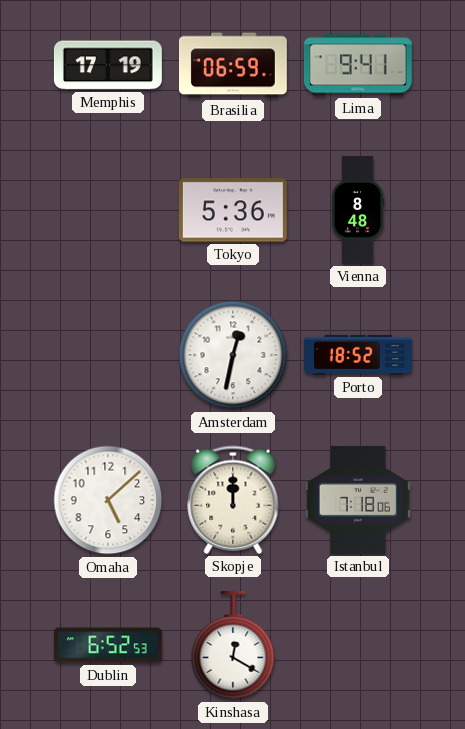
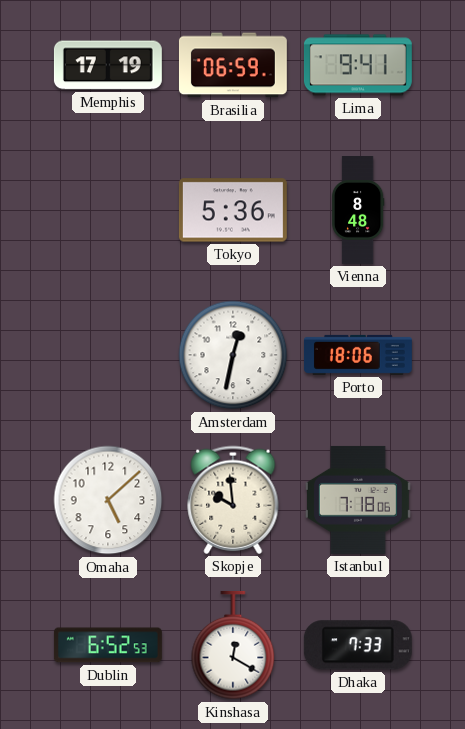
Porto: 18:52 -> 18:06
Skopje: 12:00 -> 9:59
Dhaka: none -> 7:33
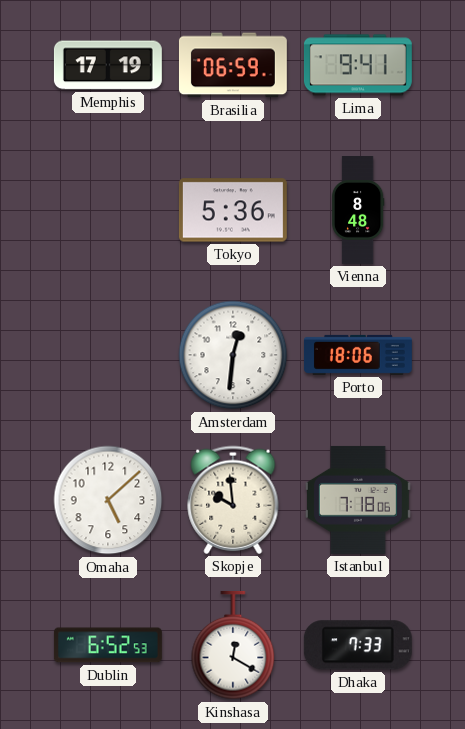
Amsterdam: 12:32 -> 12:31
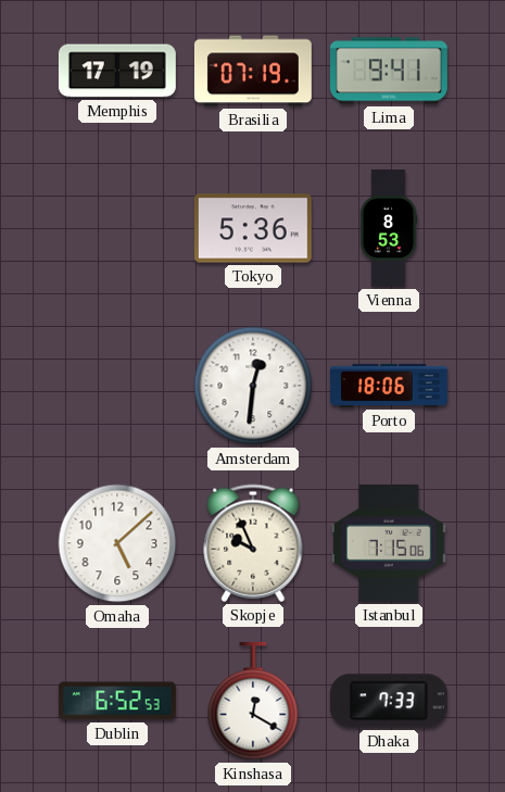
Brasilia: 06:59 -> 07:19
Vienna: 8:48 -> 8:53
Skopje: 9:59 -> 9:56
Istanbul: 7:18 -> 7:15
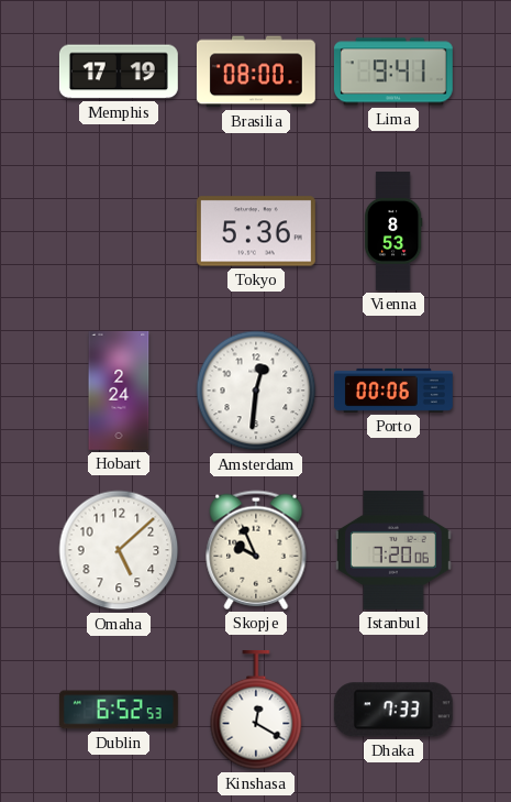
Brasilia: 07:19 -> 08:00
Hobart: none -> 2:24
Porto: 18:06 -> 00:06
Istanbul: 7:15 -> 7:20
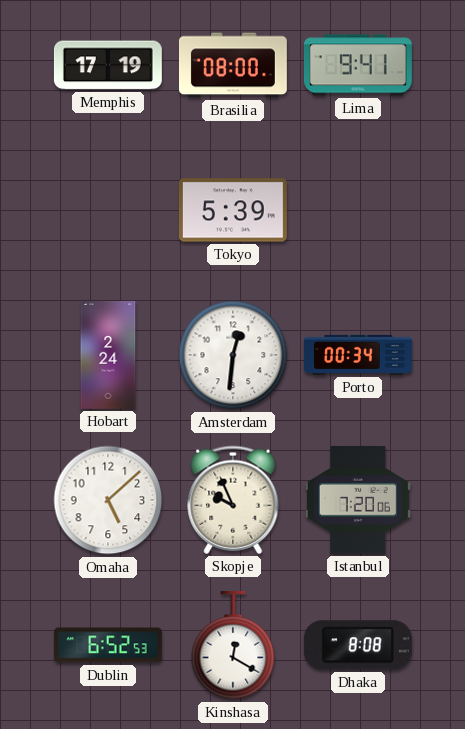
Tokyo: 5:36 -> 5:39
Vienna: 8:53 -> none
Porto: 00:06 -> 00:34
Dhaka: 7:33 -> 8:08
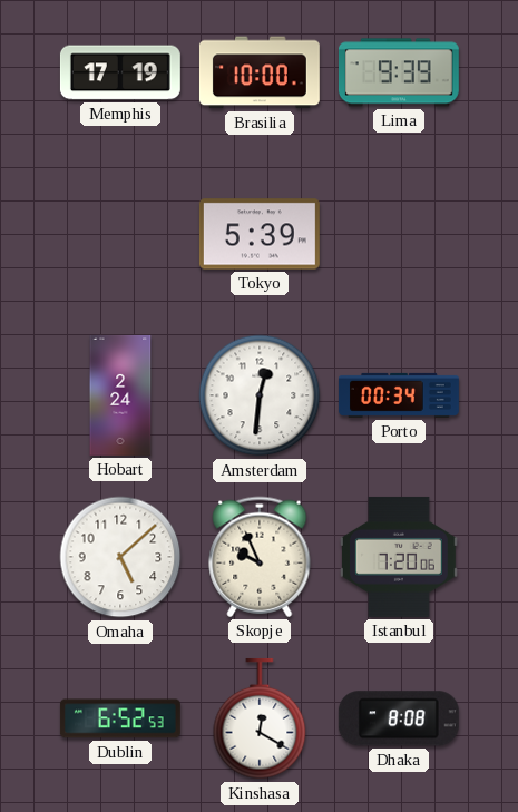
Brasilia: 08:00 -> 10:00
Lima: 9:41 -> 9:39
